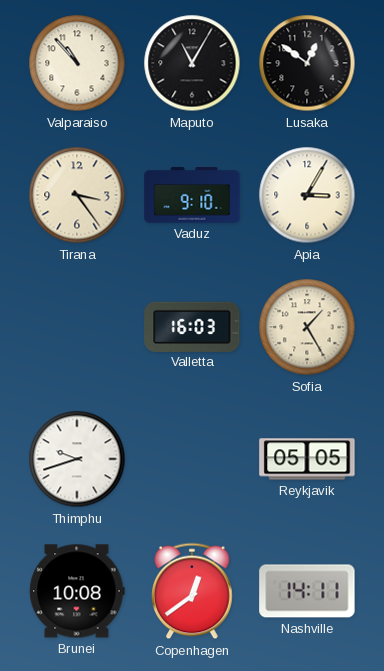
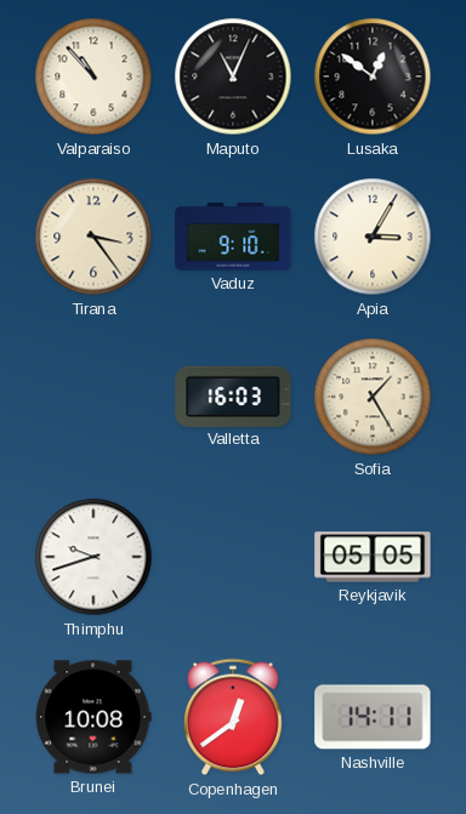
Maputo: 11:05 -> 11:04
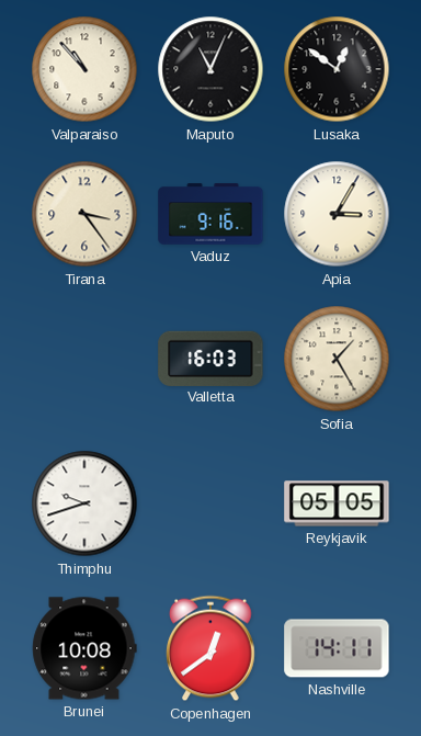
Vaduz: 9:10 -> 9:16
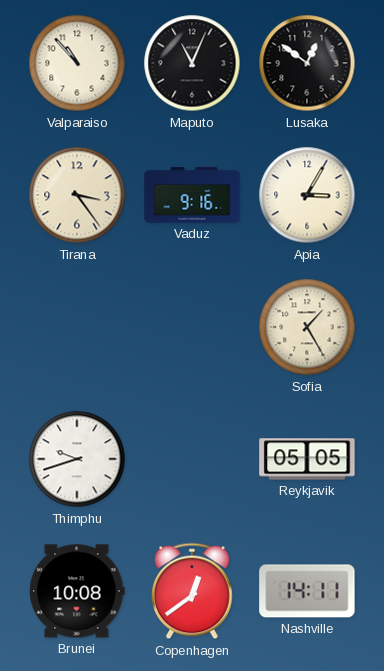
Valletta: 16:03 -> none
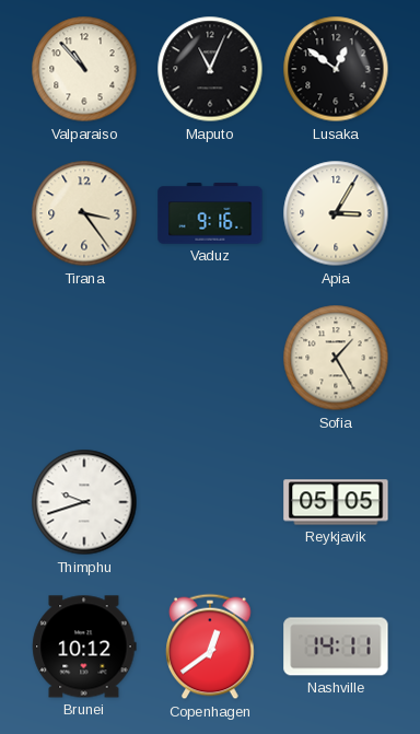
Brunei: 10:08 -> 10:12
